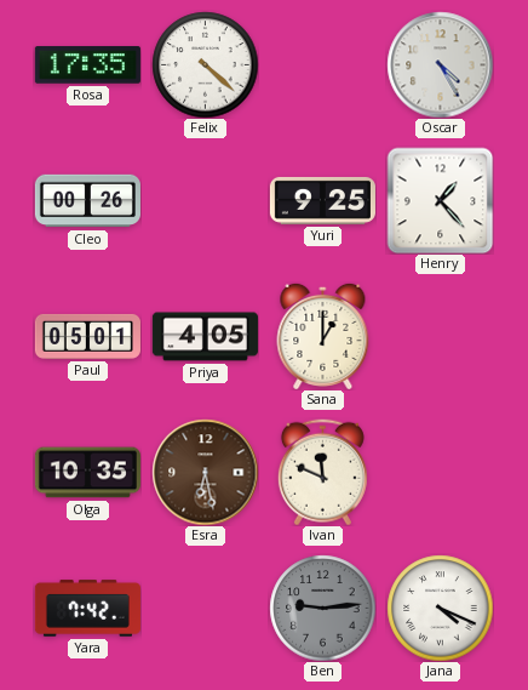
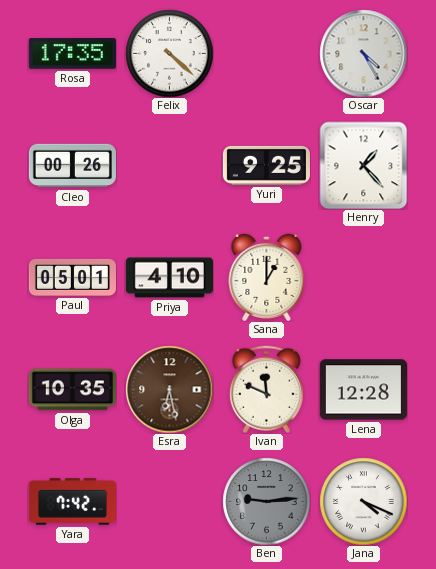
Priya: 4:05 -> 4:10
Lena: none -> 12:28
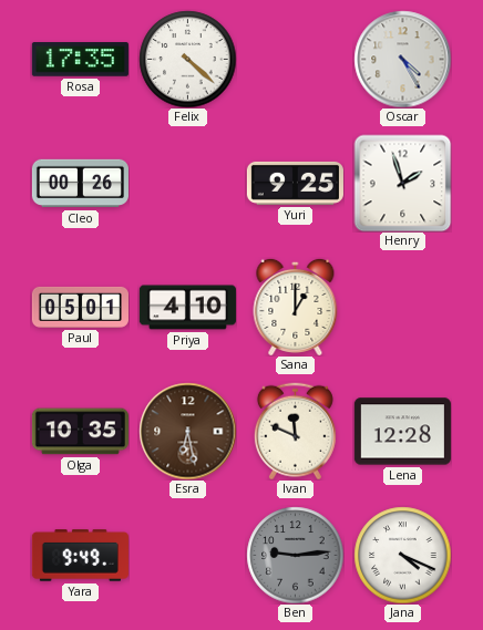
Henry: 1:23 -> 1:57
Yara: 7:42 -> 9:49
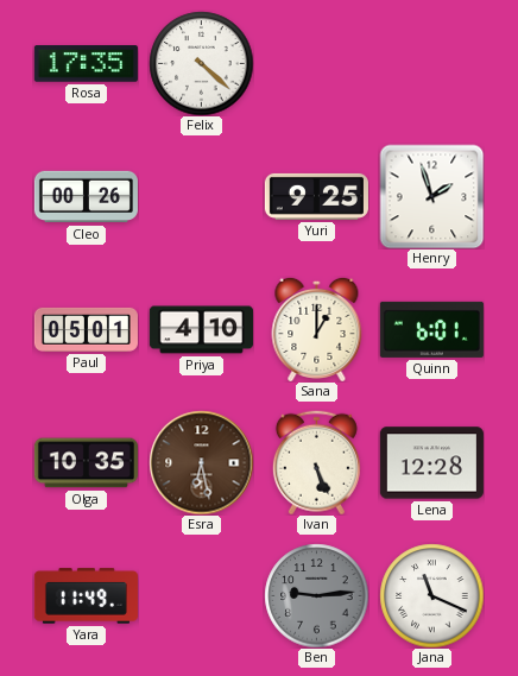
Oscar: 4:25 -> none
Quinn: none -> 6:01
Ivan: 11:49 -> 5:26
Yara: 9:49 -> 11:49
Jana: 4:19 -> 11:19
